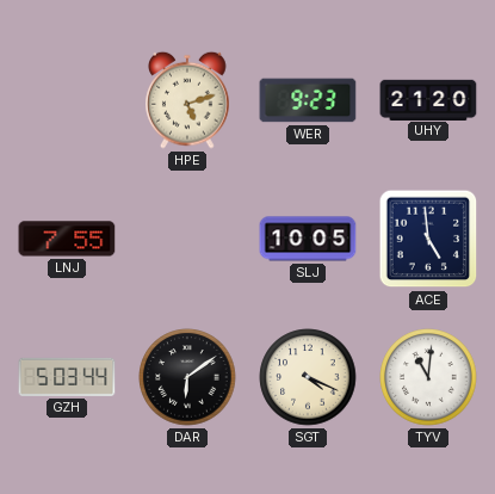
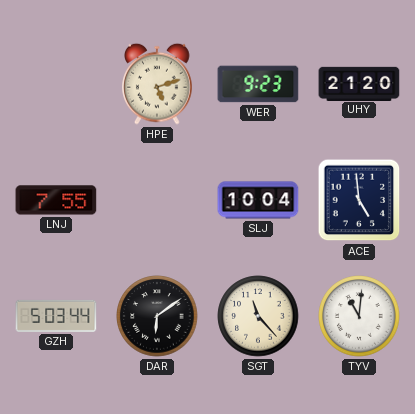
SLJ: 10:05 -> 10:04
SGT: 4:19 -> 11:23
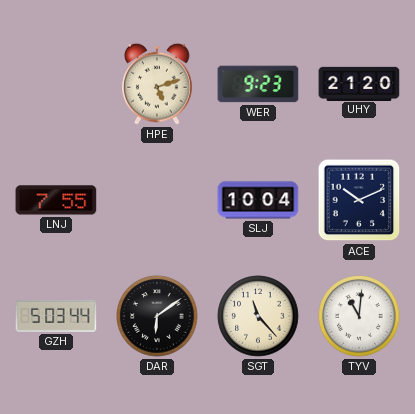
ACE: 4:59 -> 10:11
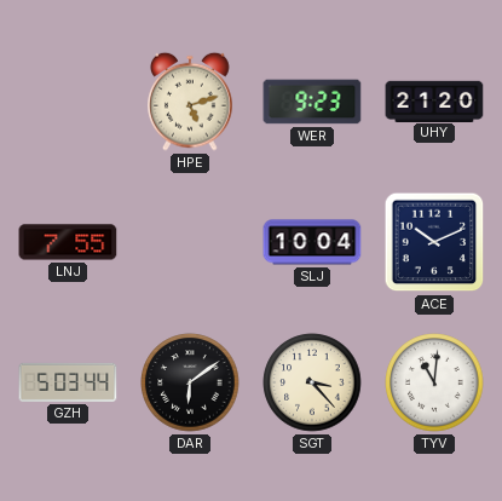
SGT: 11:23 -> 3:23
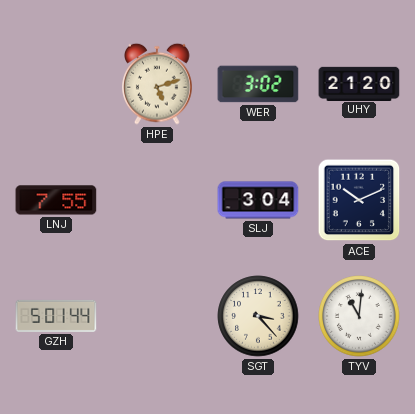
WER: 9:23 -> 3:02
SLJ: 10:04 -> 3:04
GZH: 5:03 -> 5:01
DAR: 6:09 -> none
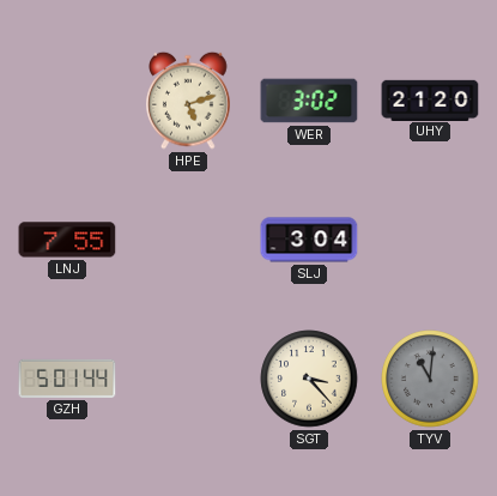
ACE: 10:11 -> none
TYV dial: white -> grey
